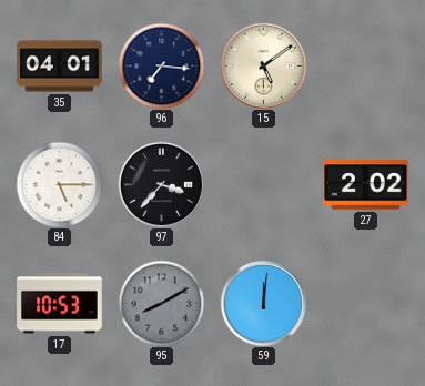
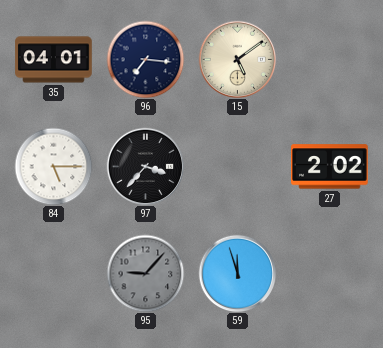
17: 10:53 -> none
95: 8:10 -> 9:07
59: 12:01 -> 11:57
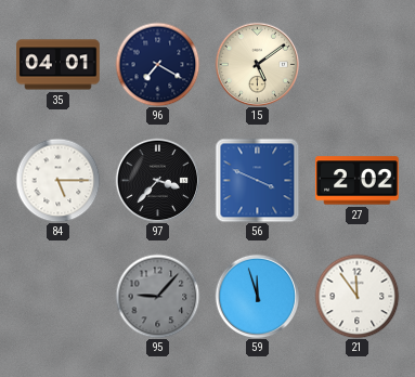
96: 7:16 -> 7:20
56: none -> 3:49
21: none -> 11:54
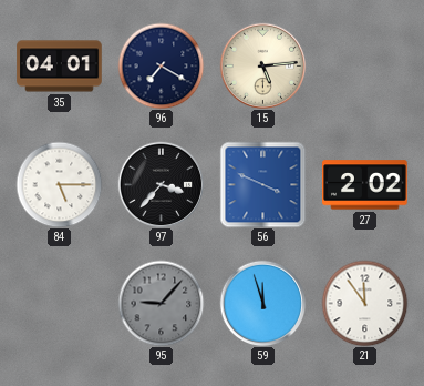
15: 5:09 -> 5:14
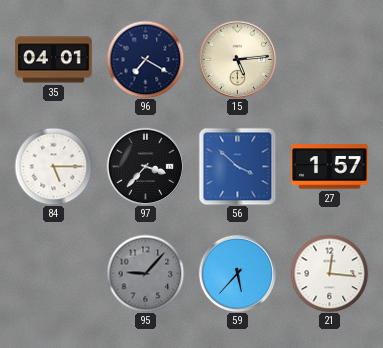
56: 3:49 -> 3:52
27: 2:02 -> 1:57
59: 11:57 -> 5:37
21: 11:54 -> 12:16
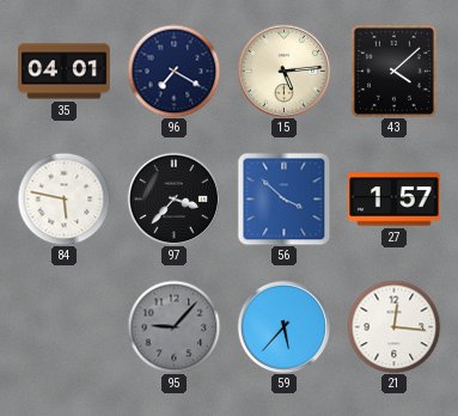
43: none -> 4:08
84: 5:15 -> 5:47
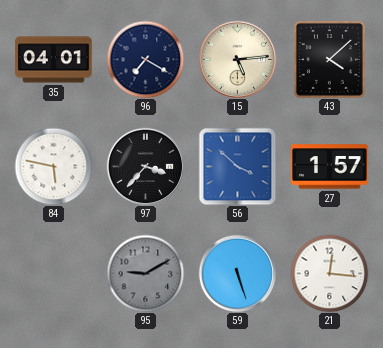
95: 9:07 -> 9:10
59: 5:37 -> 5:27
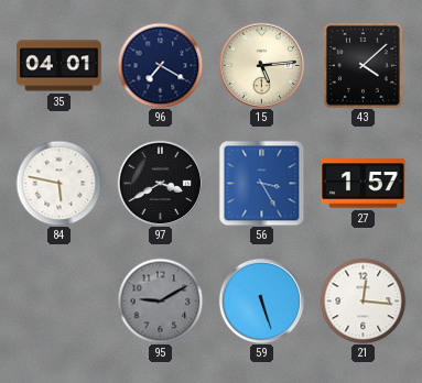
97: 3:37 -> 3:40
56: 3:52 -> 3:25
